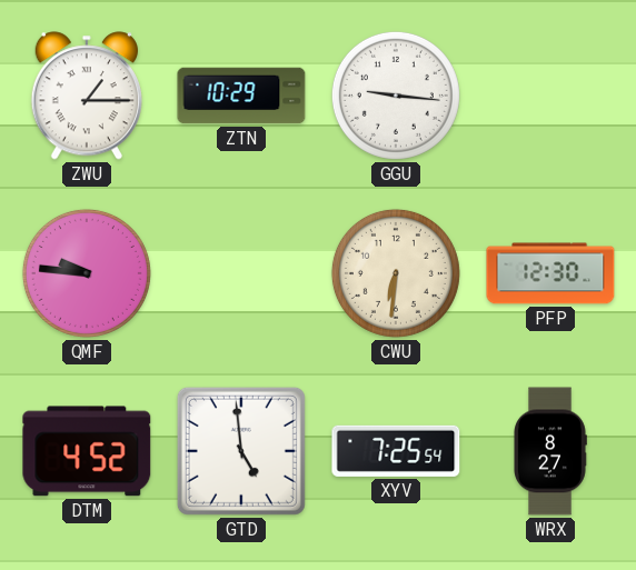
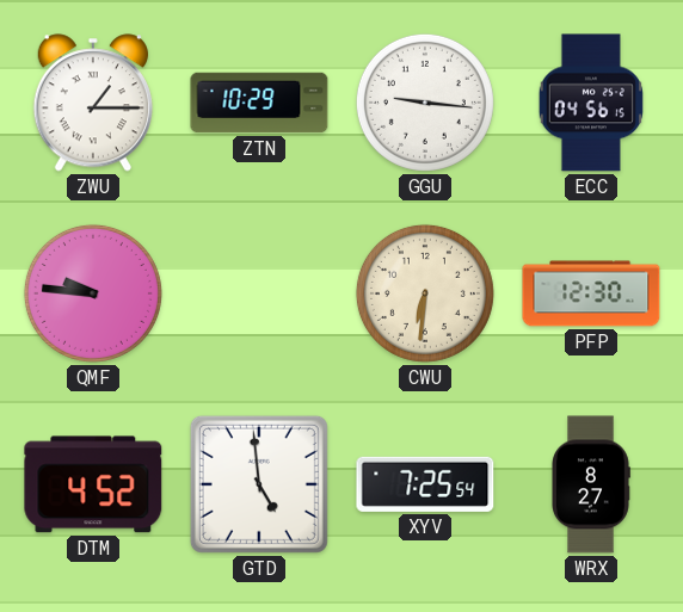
ECC: none -> 04:56
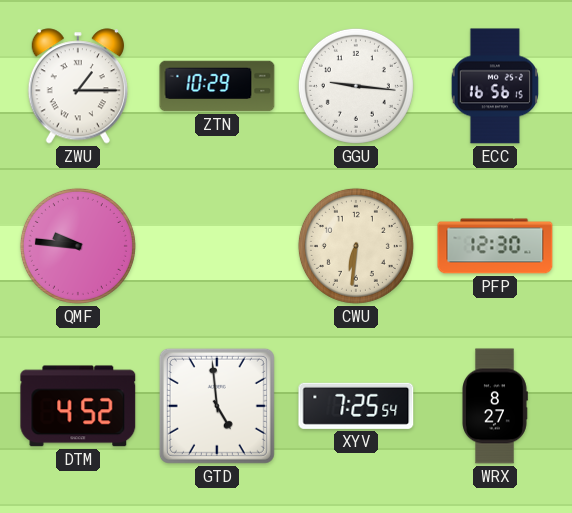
ECC: 04:56 -> 16:56
